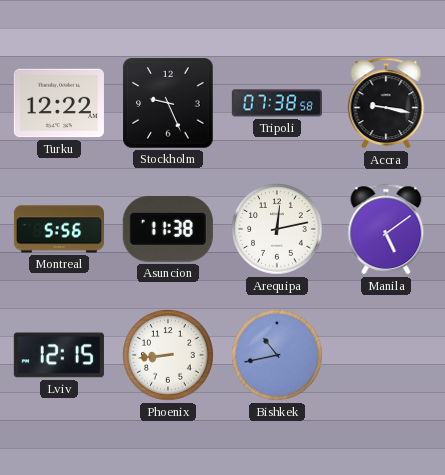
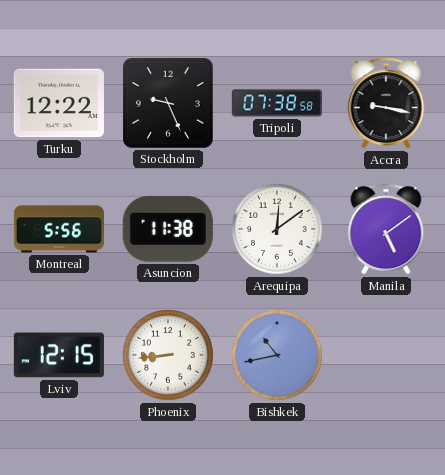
Arequipa: 12:13 -> 12:09
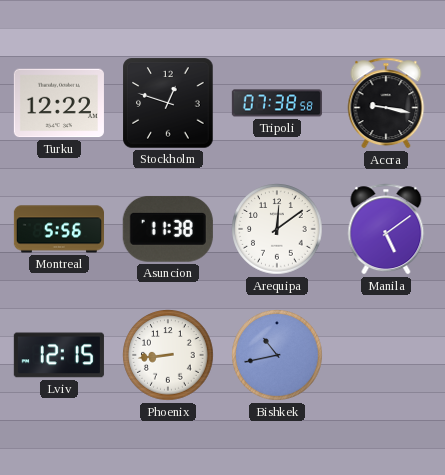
Stockholm: 9:26 -> 12:48
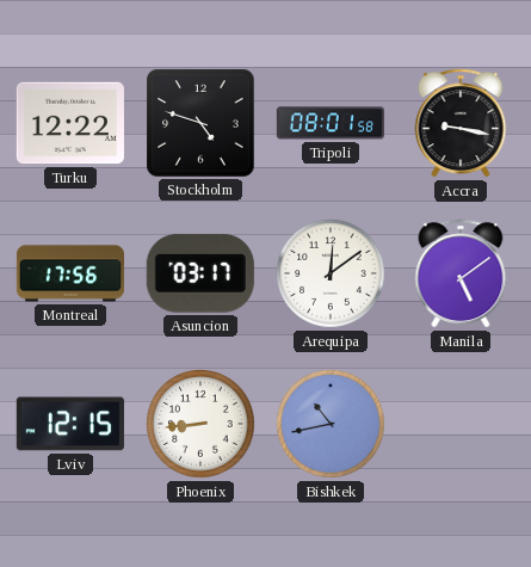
Stockholm: 12:48 -> 4:48
Tripoli: 07:38 -> 08:01
Montreal: 5:56 -> 17:56
Asuncion: 11:38 -> 03:17
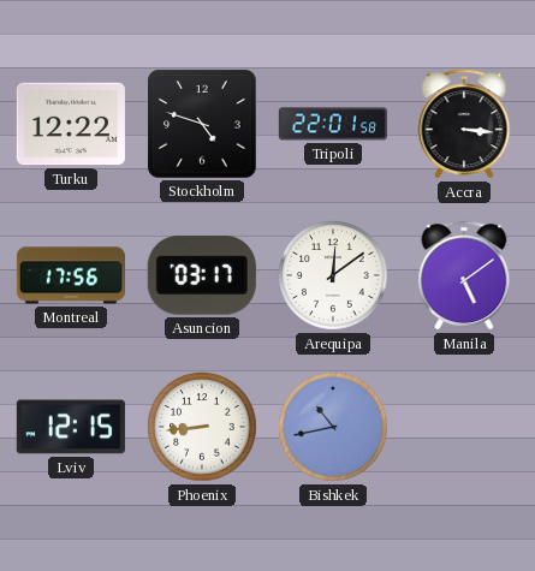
Tripoli: 08:01 -> 22:01
Accra: 9:17 -> 3:16
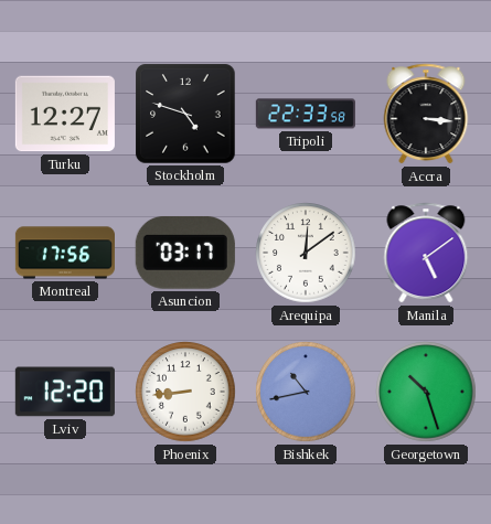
Turku: 12:22 -> 12:27
Tripoli: 22:01 -> 22:33
Lviv: 12:15 -> 12:20
Georgetown: none -> 10:27
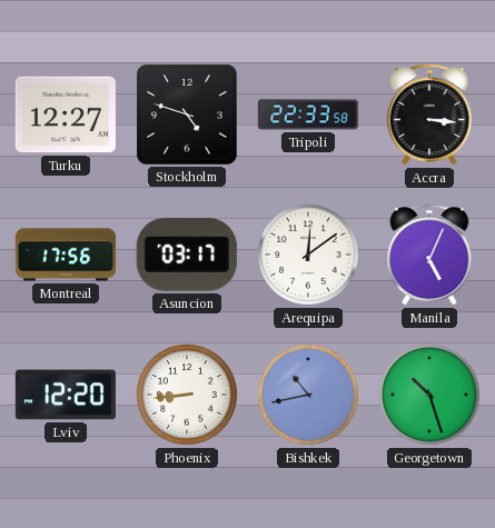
Manila: 5:09 -> 5:04
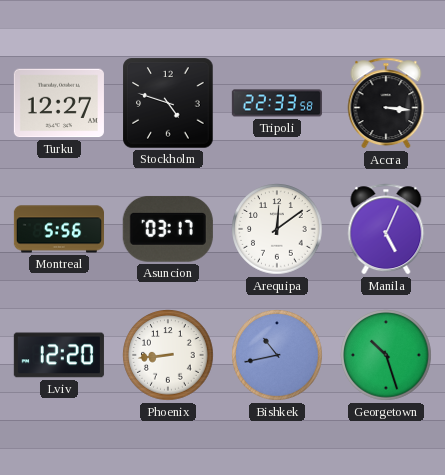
Montreal: 17:56 -> 5:56
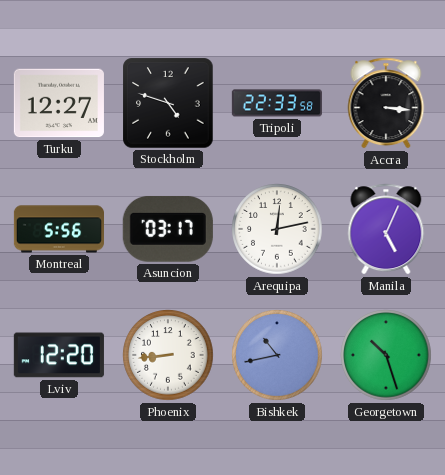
Arequipa: 12:09 -> 12:13
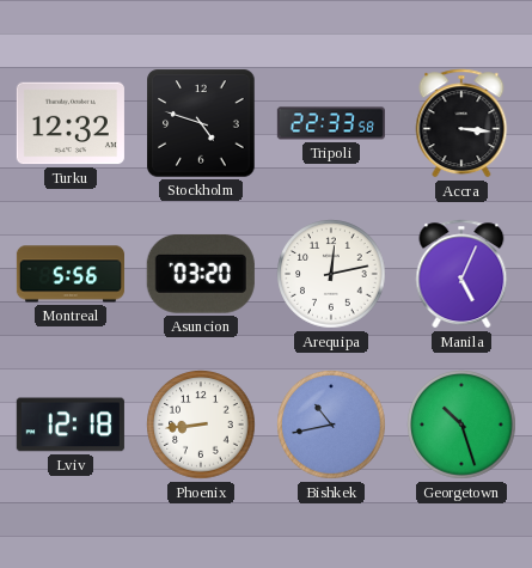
Turku: 12:27 -> 12:32
Asuncion: 03:17 -> 03:20
Lviv: 12:20 -> 12:18
